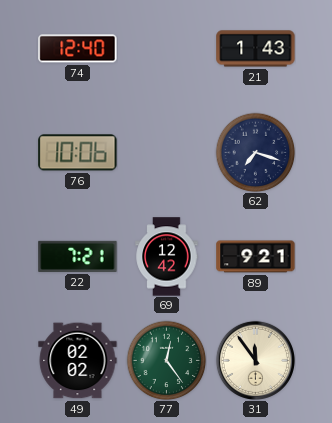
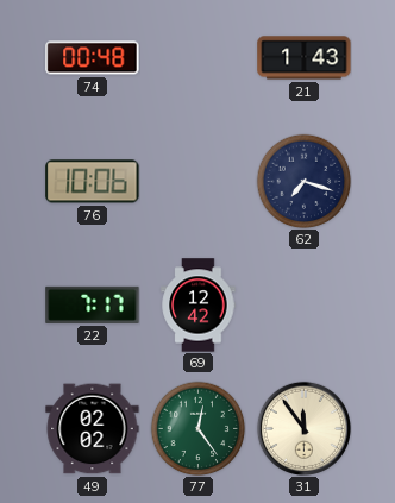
74: 12:40 -> 00:48
22: 7:21 -> 7:17
89: 9:21 -> none
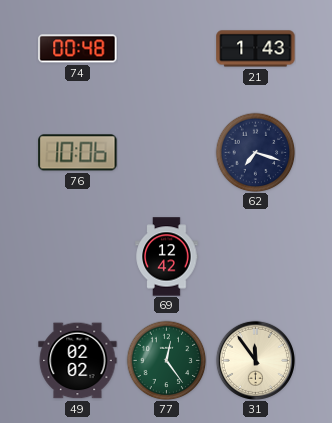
22: 7:17 -> none
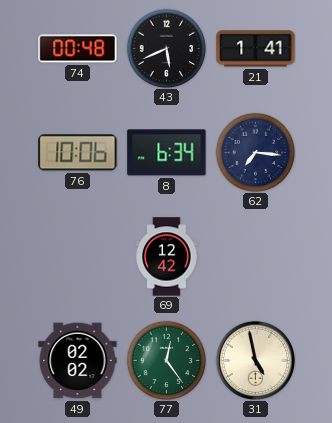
43: none -> 5:41
21: 1:43 -> 1:41
8: none -> 6:34
62: 7:18 -> 7:16
31: 11:54 -> 4:58
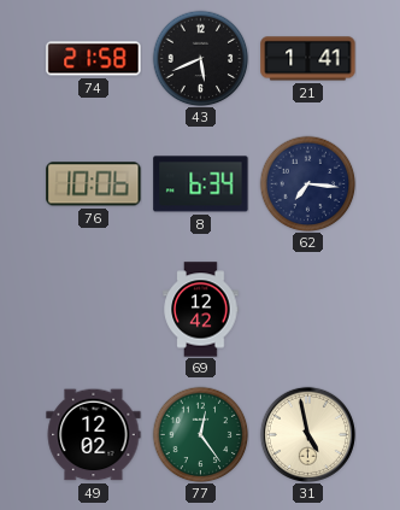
74: 00:48 -> 21:58
49: 02:02 -> 12:02
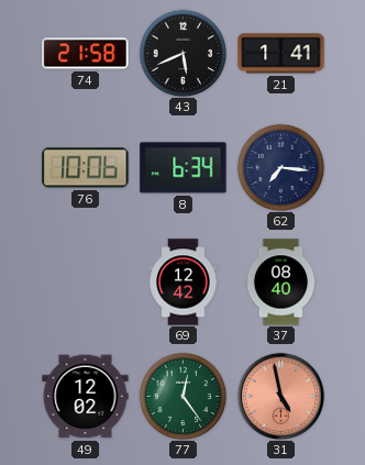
37: none -> 08:40
31 dial: cream -> salmon
